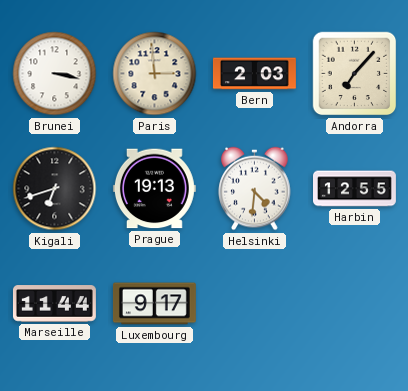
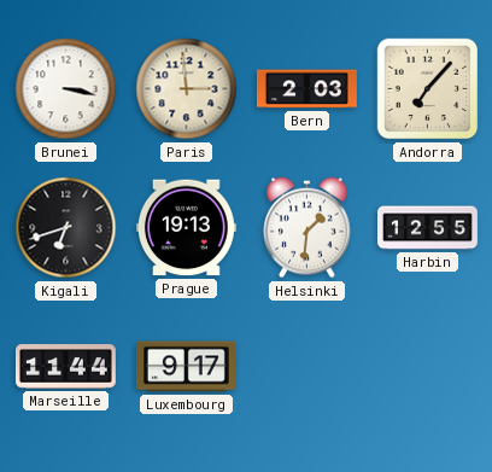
Helsinki: 4:31 -> 1:31
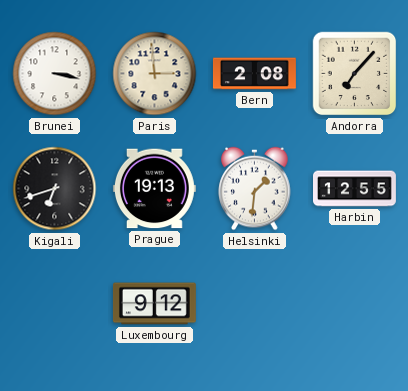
Bern: 2:03 -> 2:08
Marseille: 11:44 -> none
Luxembourg: 9:17 -> 9:12
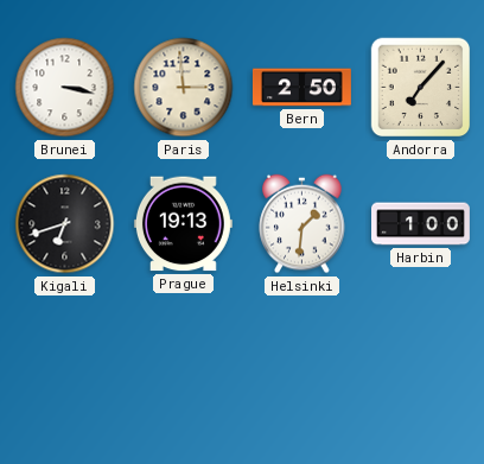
Bern: 2:08 -> 2:50
Harbin: 12:55 -> 1:00
Luxembourg: 9:12 -> none
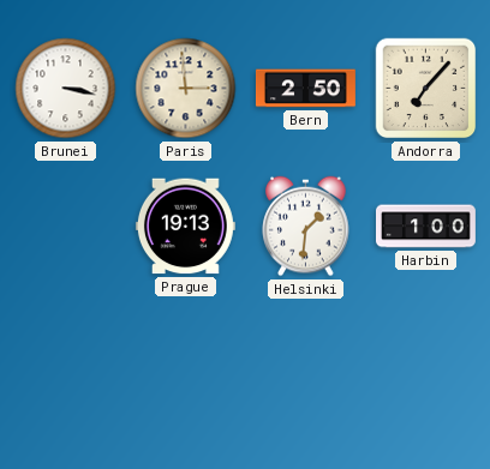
Kigali: 6:42 -> none
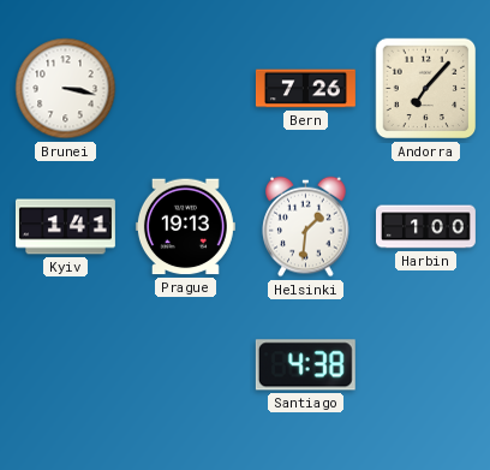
Paris: 2:59 -> none
Bern: 2:50 -> 7:26
Kyiv: none -> 1:41
Santiago: none -> 4:38
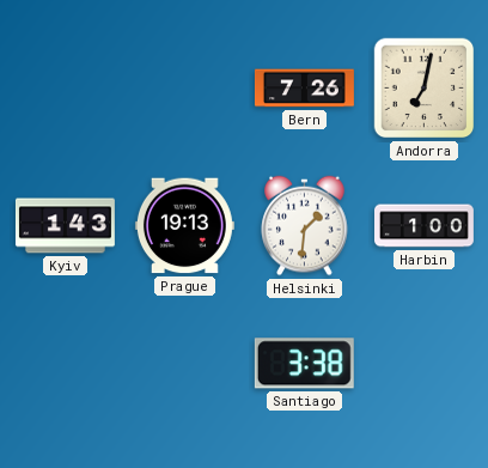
Brunei: 3:17 -> none
Andorra: 7:07 -> 7:02
Kyiv: 1:41 -> 1:43
Santiago: 4:38 -> 3:38
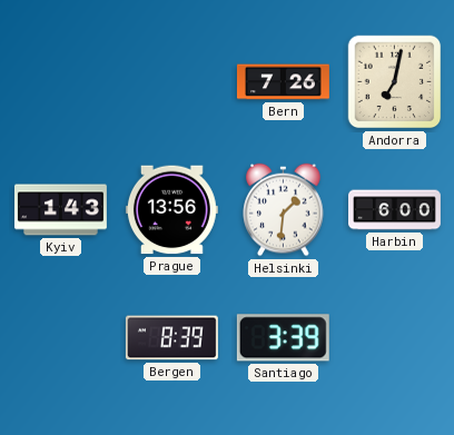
Prague: 19:13 -> 13:56
Harbin: 1:00 -> 6:00
Bergen: none -> 8:39
Santiago: 3:38 -> 3:39
